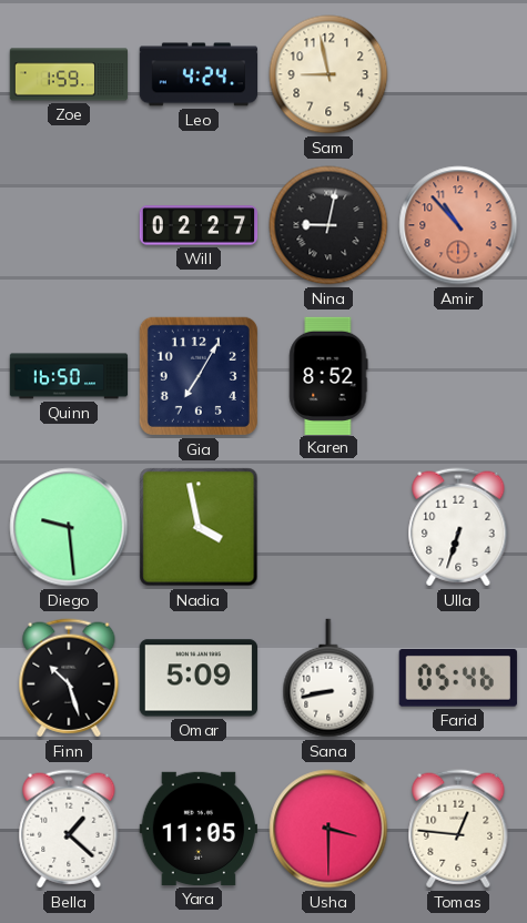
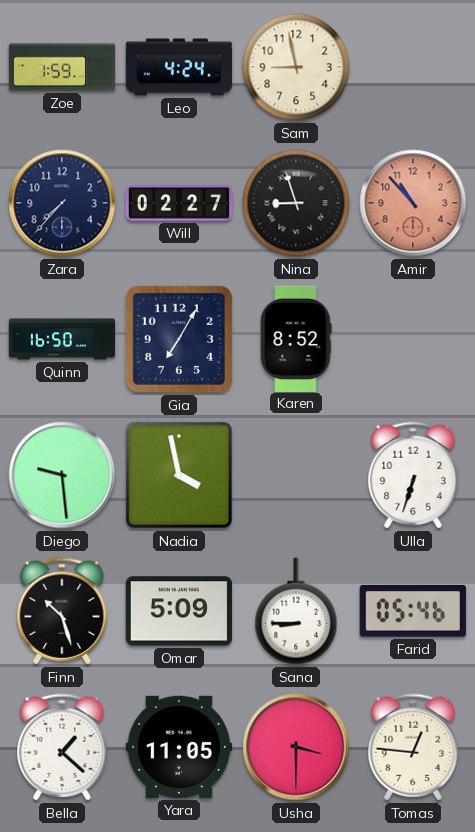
Zara: none -> 7:37
Nina: 9:02 -> 8:57
Sana: 8:43 -> 8:45
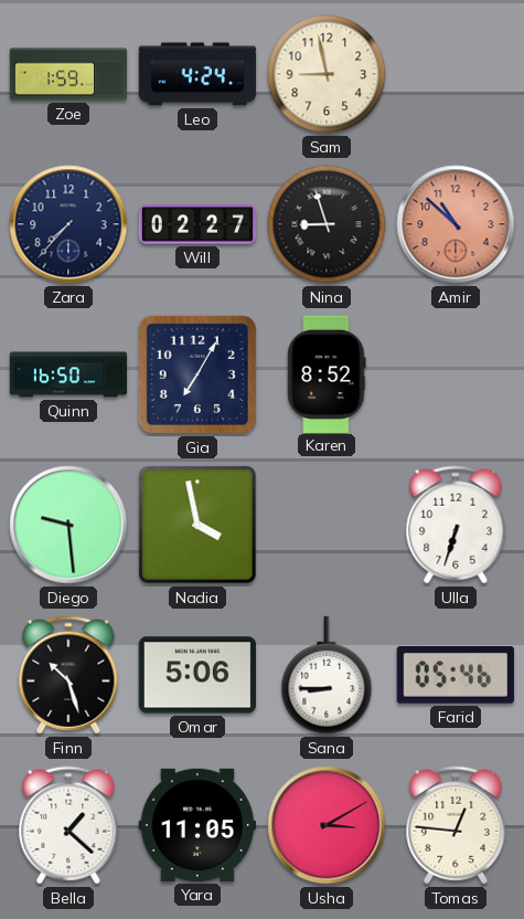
Amir: 10:53 -> 10:52
Omar: 5:09 -> 5:06
Usha: 3:30 -> 3:10
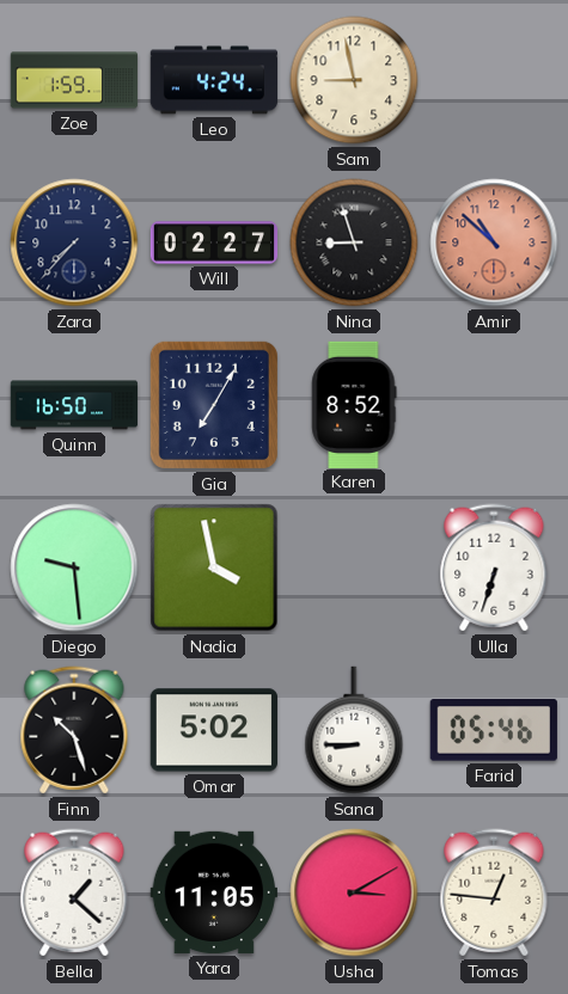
Omar: 5:06 -> 5:02
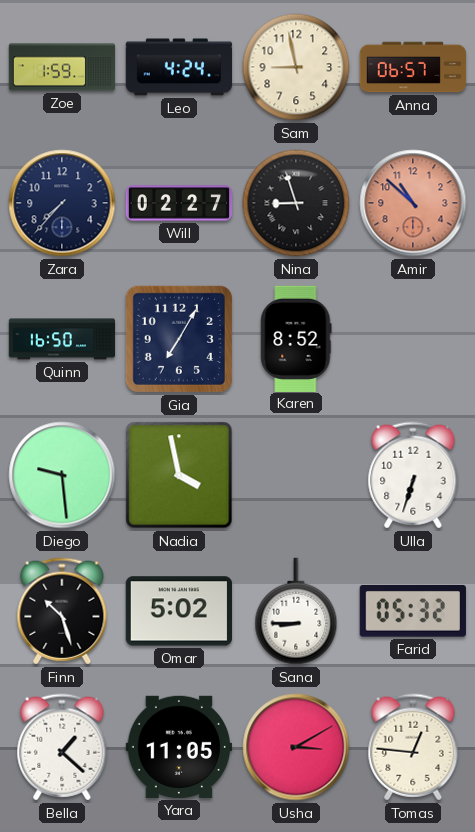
Anna: none -> 06:57
Farid: 05:46 -> 05:32
